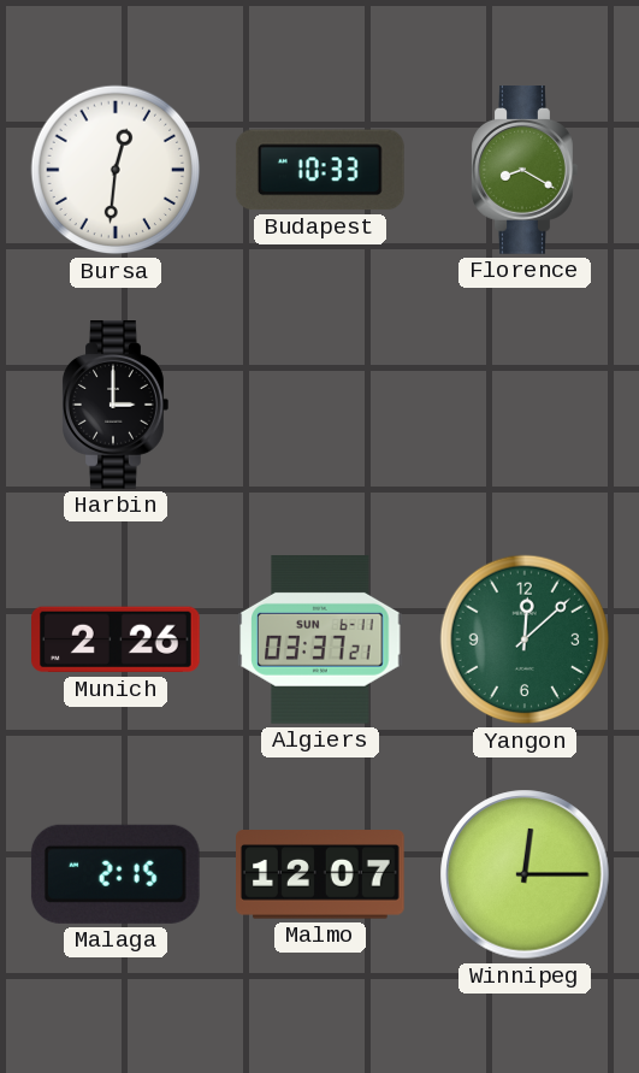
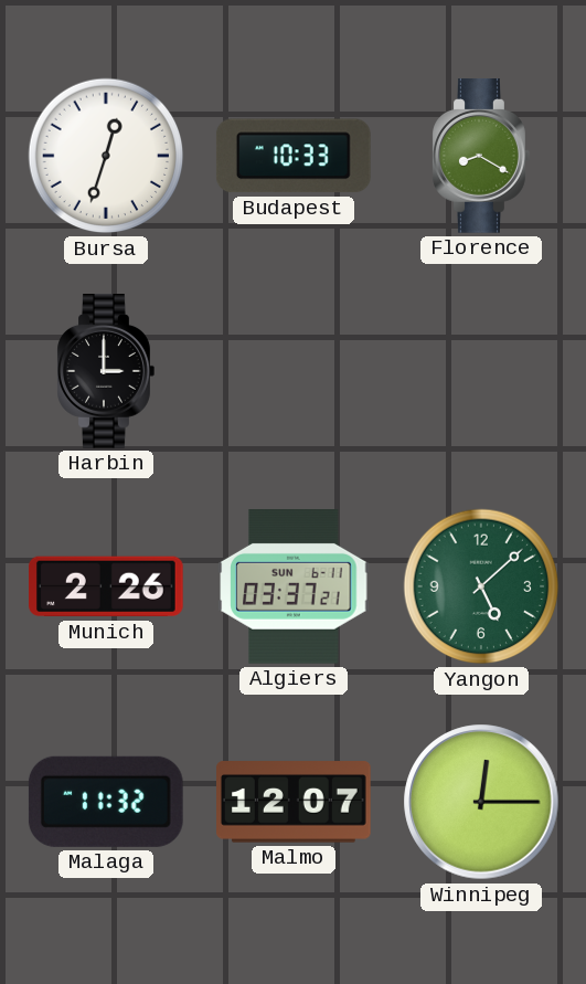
Bursa: 12:31 -> 12:33
Yangon: 12:08 -> 5:08
Malaga: 2:15 -> 11:32
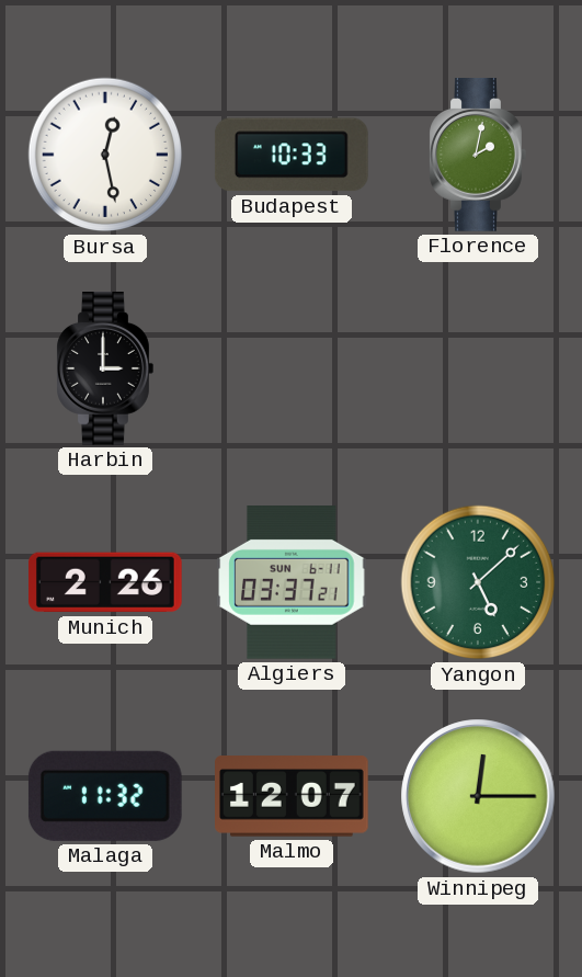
Bursa: 12:33 -> 12:28
Florence: 8:20 -> 2:02
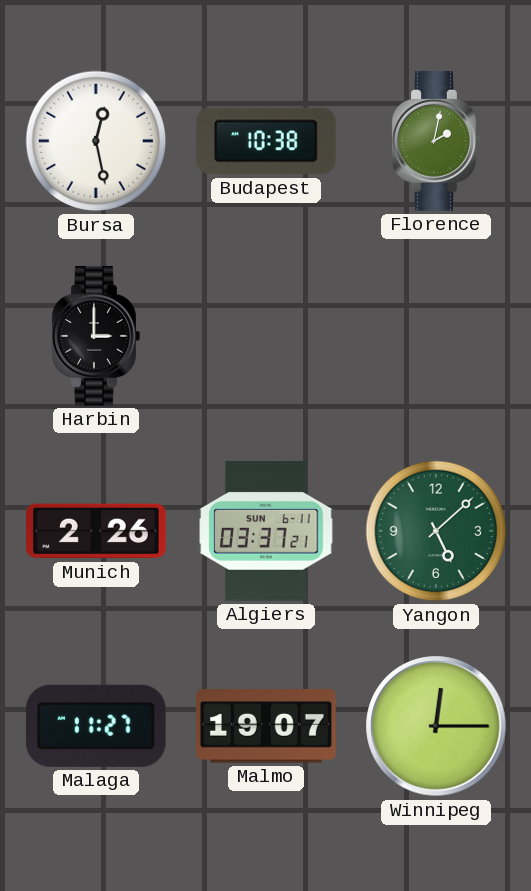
Budapest: 10:33 -> 10:38
Malaga: 11:32 -> 11:27
Malmo: 12:07 -> 19:07
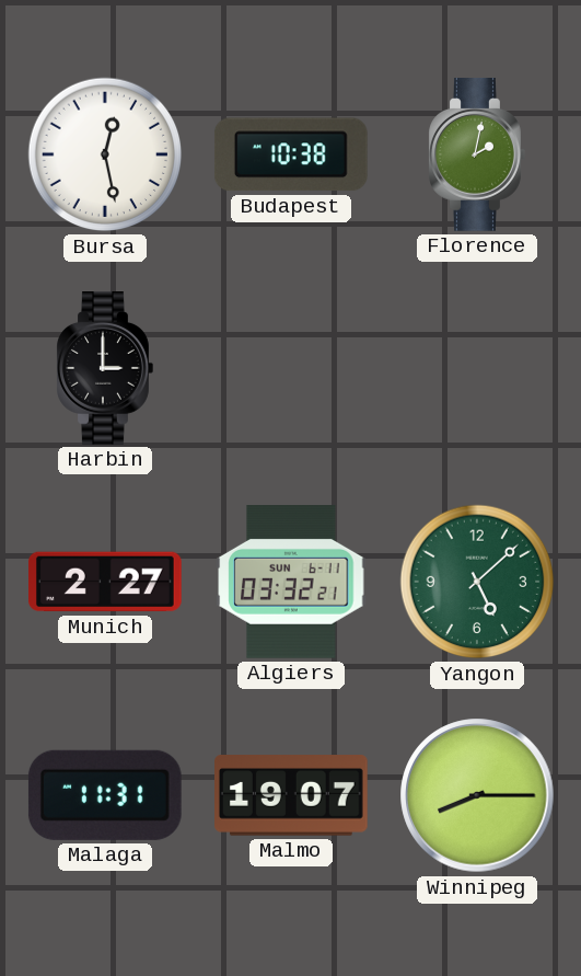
Munich: 2:26 -> 2:27
Algiers: 03:37 -> 03:32
Malaga: 11:27 -> 11:31
Winnipeg: 12:15 -> 8:15
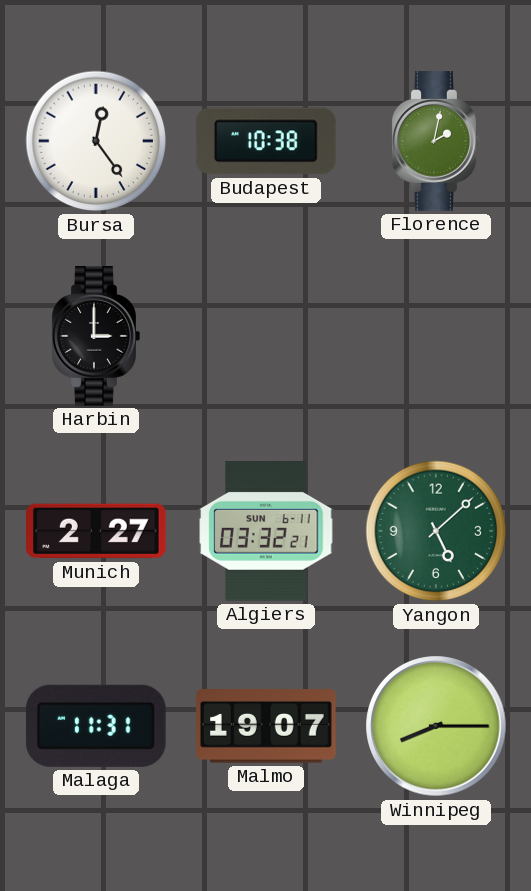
Bursa: 12:28 -> 12:24
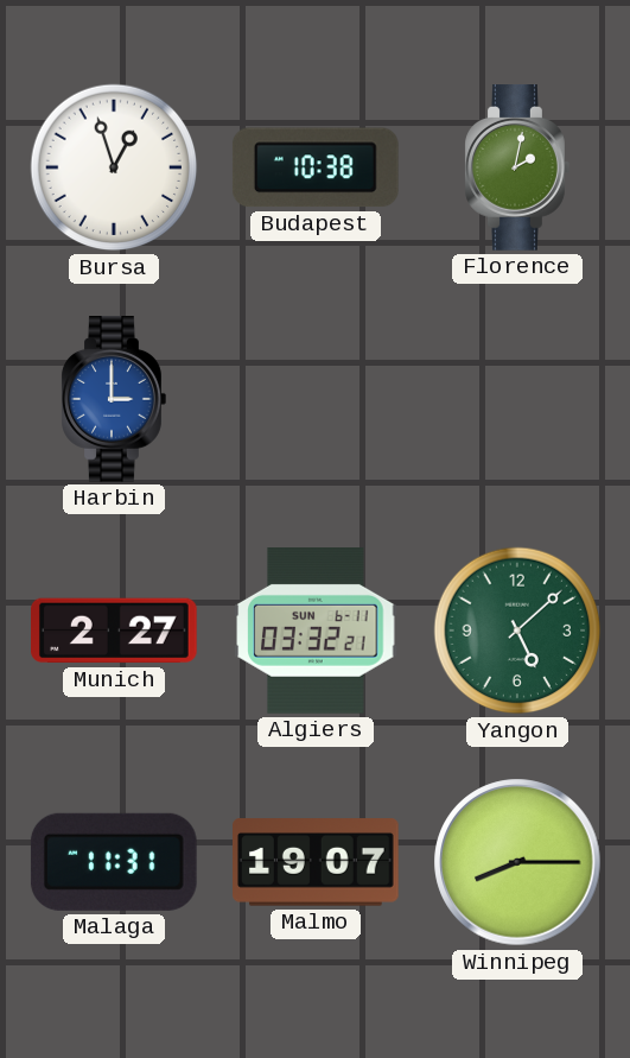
Bursa: 12:24 -> 12:57
Harbin dial: black -> blue
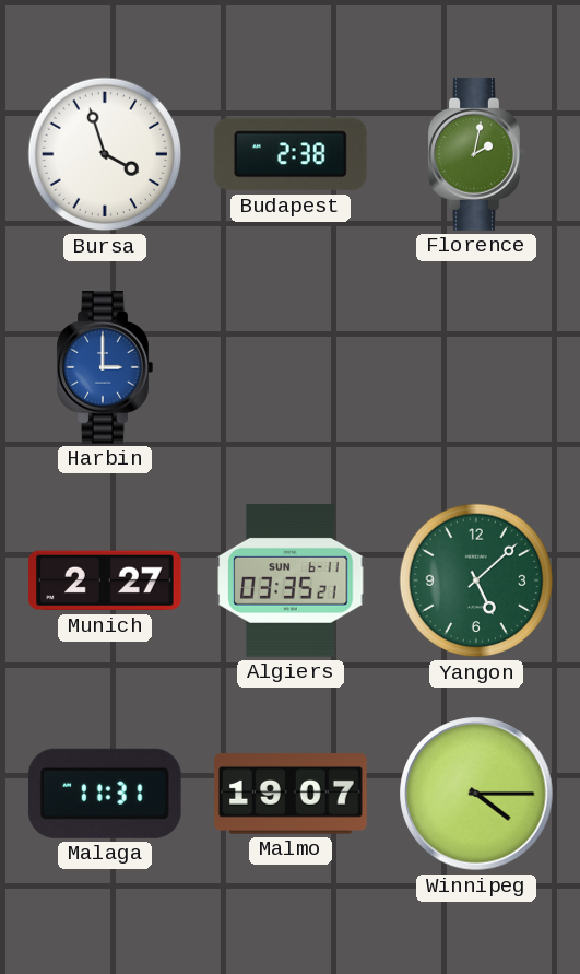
Bursa: 12:57 -> 3:57
Budapest: 10:38 -> 2:38
Algiers: 03:32 -> 03:35
Winnipeg: 8:15 -> 4:15
